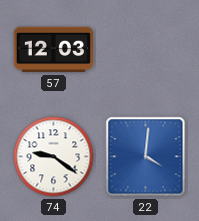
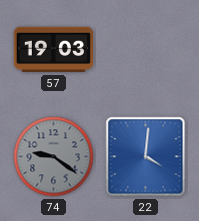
57: 12:03 -> 19:03
74 dial: white -> grey
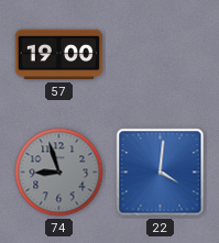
57: 19:03 -> 19:00
74: 9:21 -> 8:57
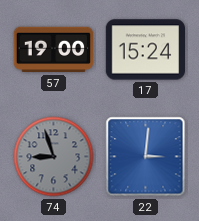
17: none -> 15:24
22: 4:01 -> 3:01
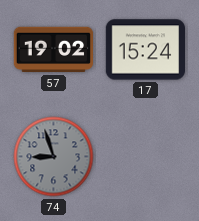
57: 19:00 -> 19:02
22: 3:01 -> none
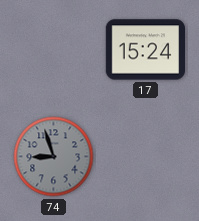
57: 19:02 -> none
